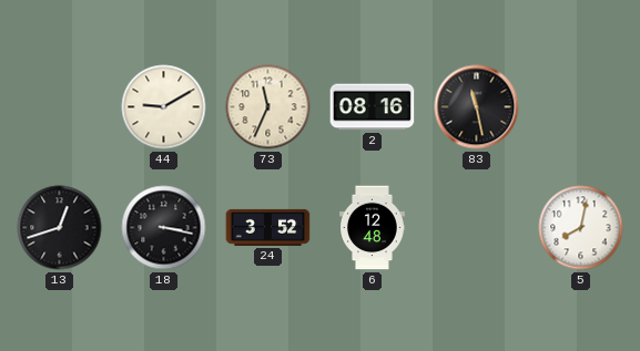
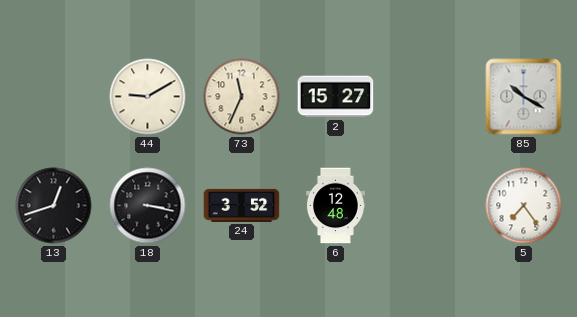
2: 08:16 -> 15:27
83: 11:28 -> none
85: none -> 10:20
5: 8:02 -> 7:24
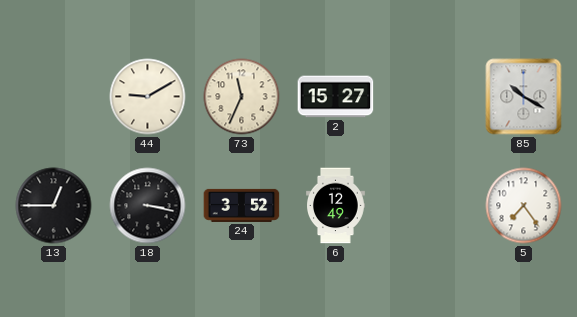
13: 12:42 -> 12:45
6: 12:48 -> 12:49
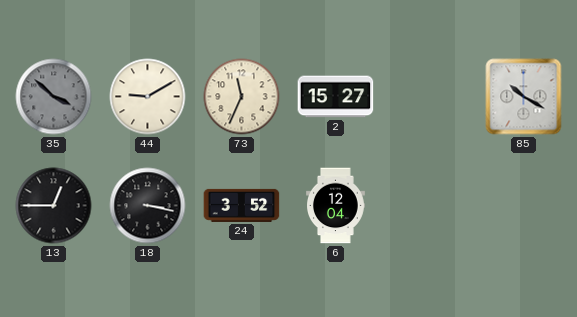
35: none -> 3:52
6: 12:49 -> 12:04
5: 7:24 -> none
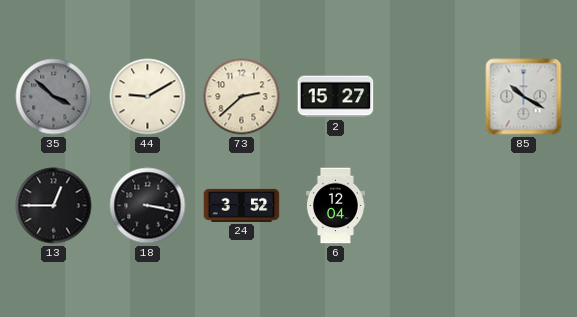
73: 11:34 -> 2:38
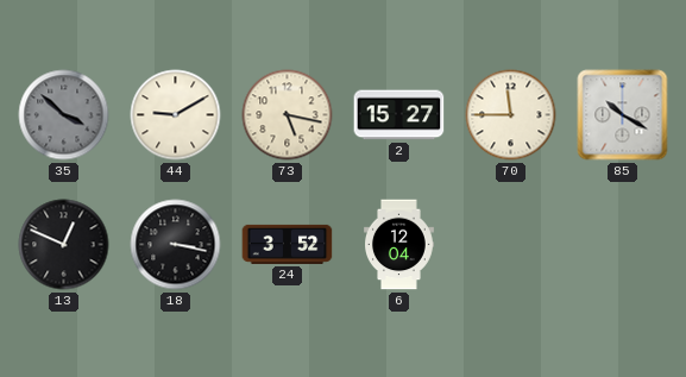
73: 2:38 -> 5:17
70: none -> 11:45
13: 12:45 -> 12:49
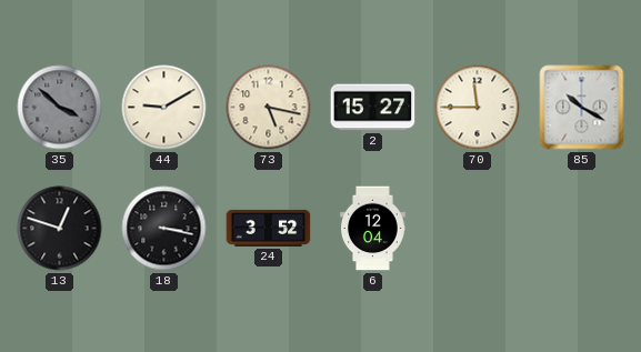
13: 12:49 -> 12:48
